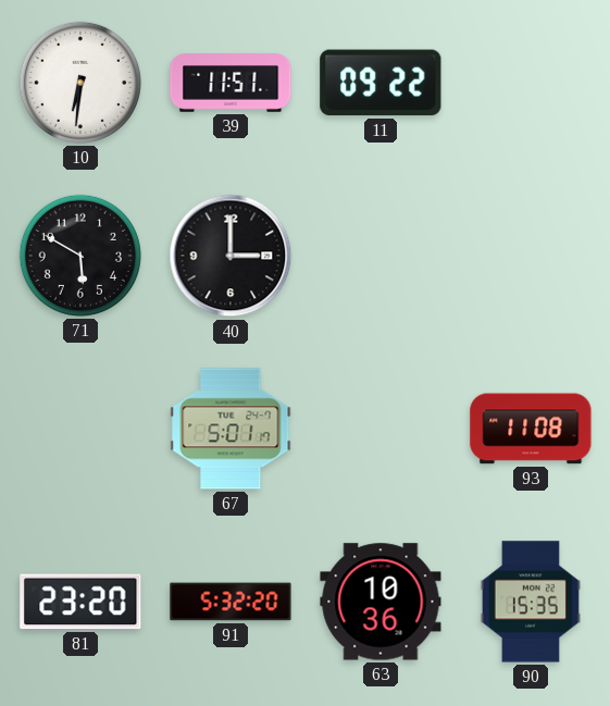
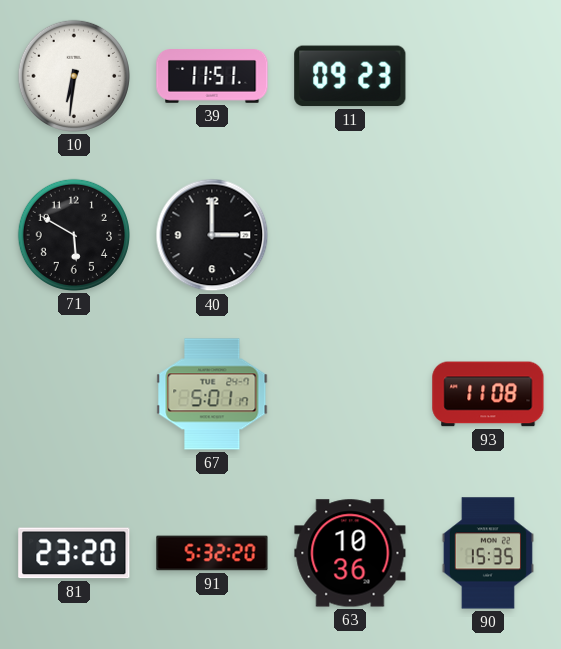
11: 09:22 -> 09:23
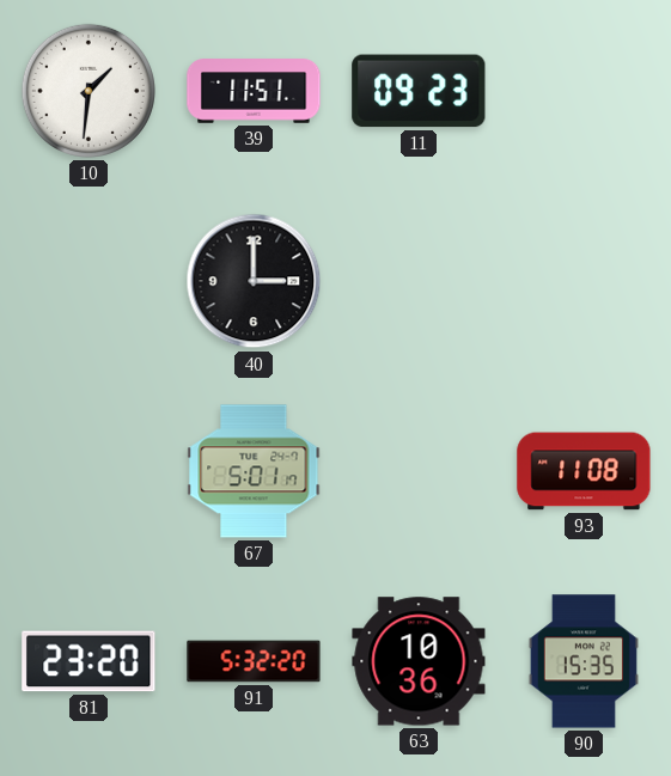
10: 6:31 -> 1:31
71: 5:50 -> none
